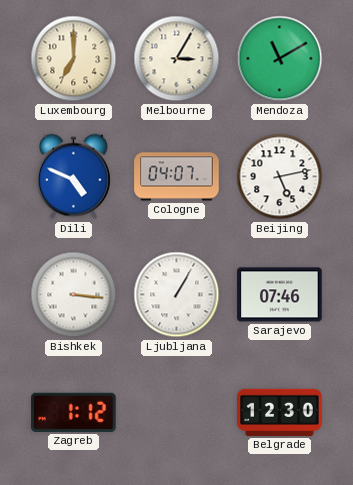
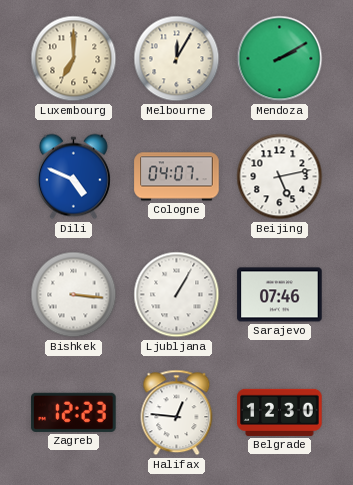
Melbourne: 3:05 -> 12:05
Mendoza: 11:10 -> 2:10
Zagreb: 1:12 -> 12:23
Halifax: none -> 12:46
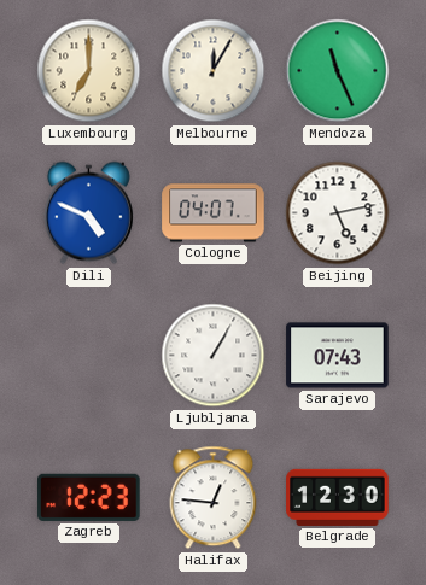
Mendoza: 2:10 -> 11:26
Bishkek: 3:16 -> none
Sarajevo: 07:46 -> 07:43
